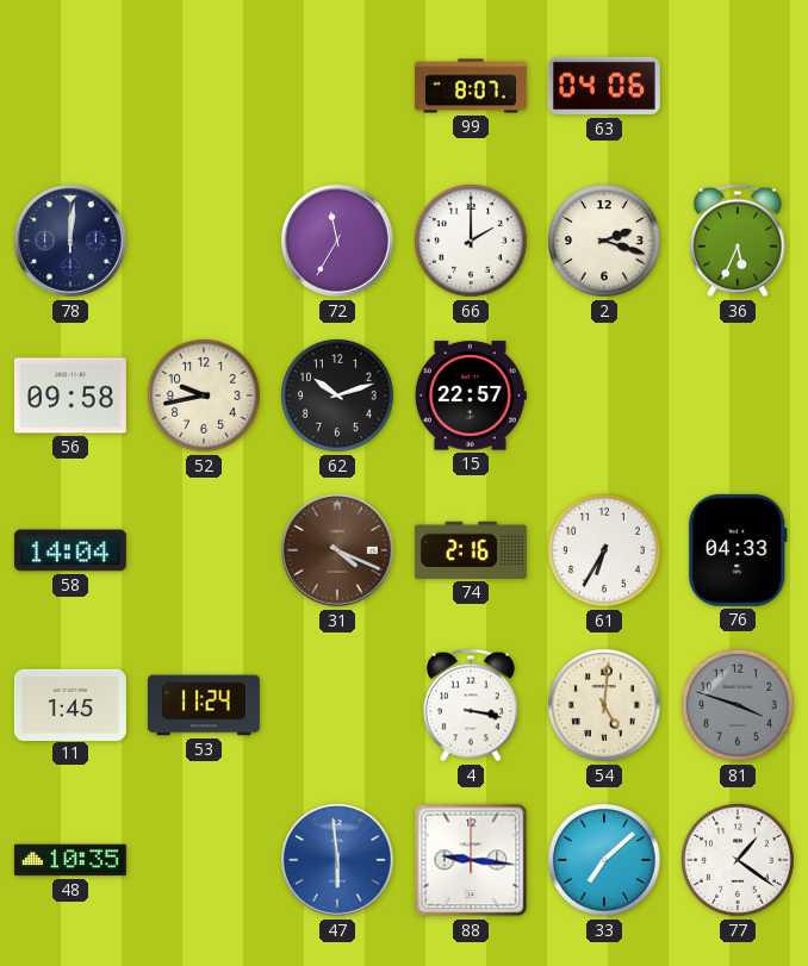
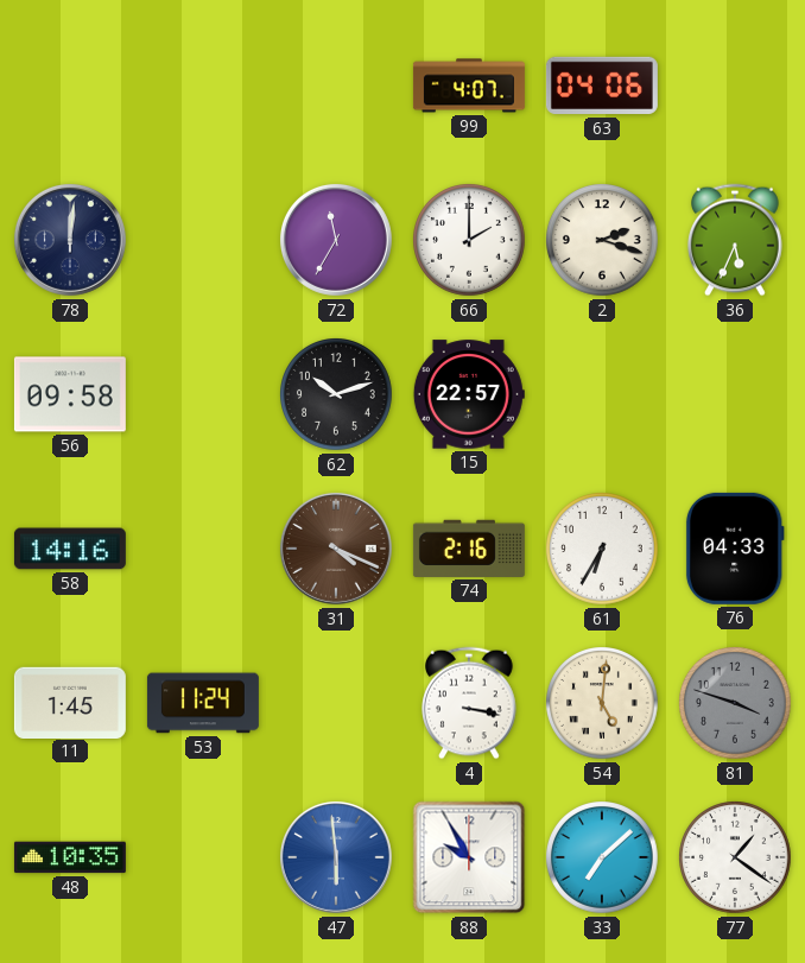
99: 8:07 -> 4:07
52: 9:43 -> none
58: 14:04 -> 14:16
88: 9:16 -> 9:55
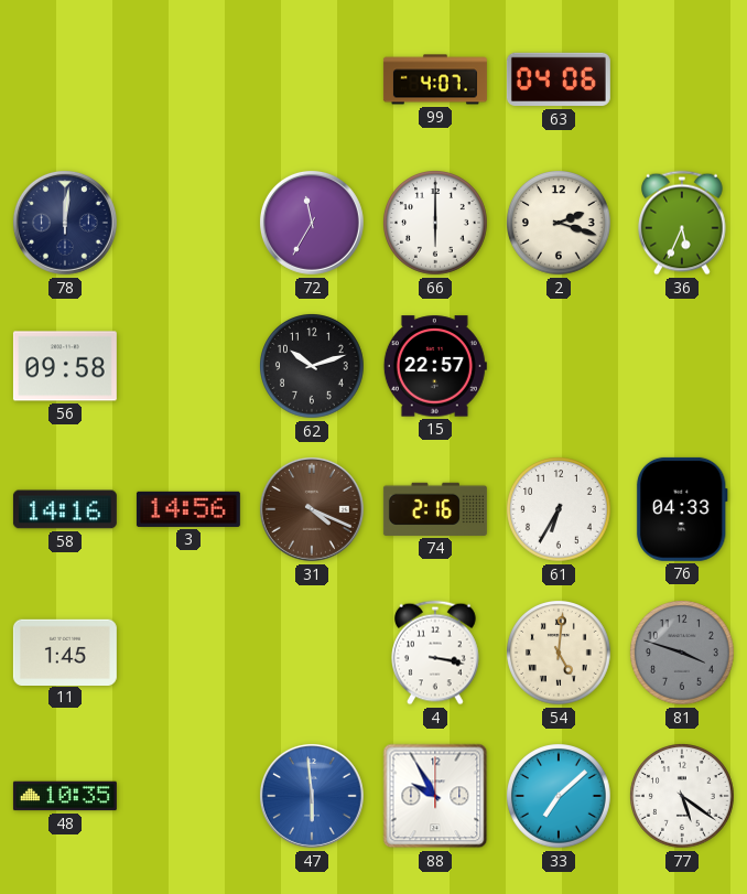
66: 2:00 -> 6:00
3: none -> 14:56
53: 11:24 -> none
77: 1:21 -> 5:21
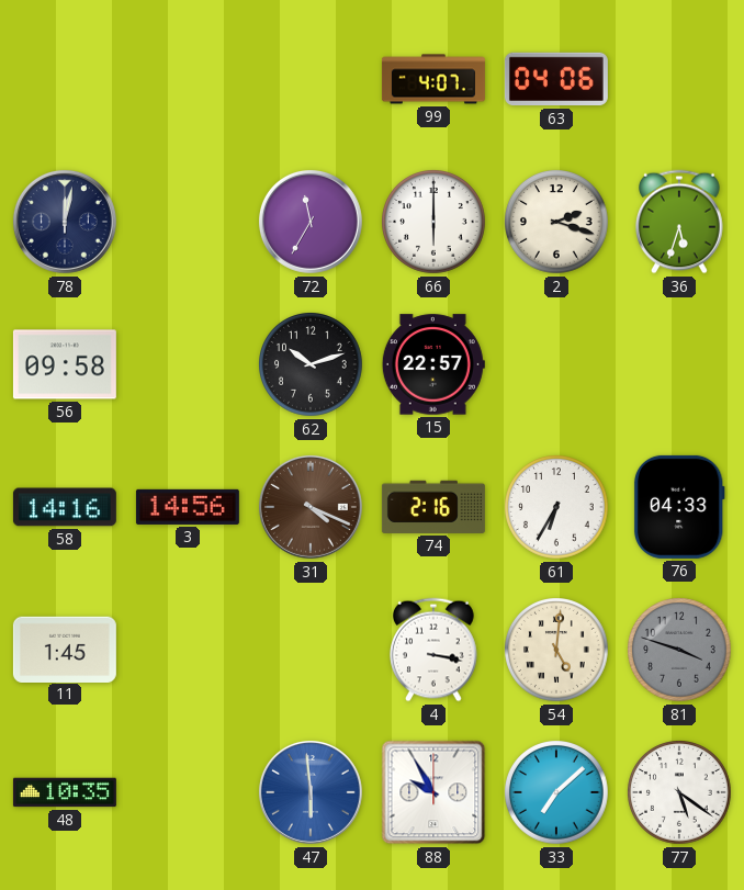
78: 12:01 -> 12:02
36: 5:34 -> 5:33
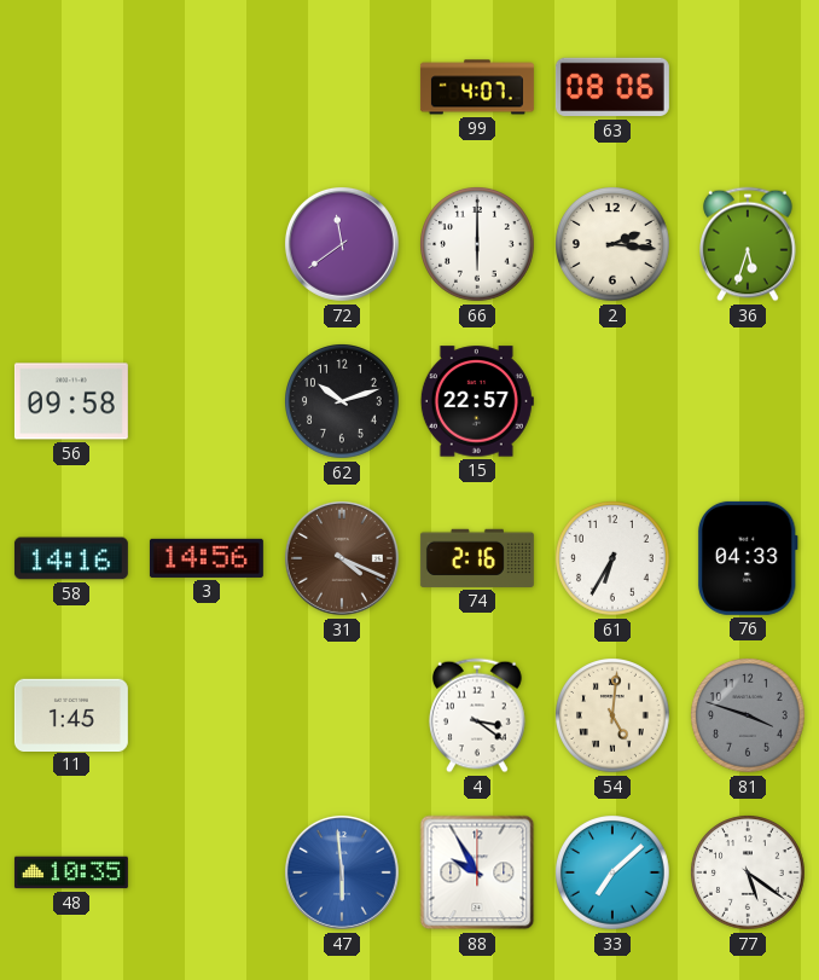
63: 04:06 -> 08:06
78: 12:02 -> none
72: 11:35 -> 11:39
2: 2:18 -> 2:16
4: 3:17 -> 3:21
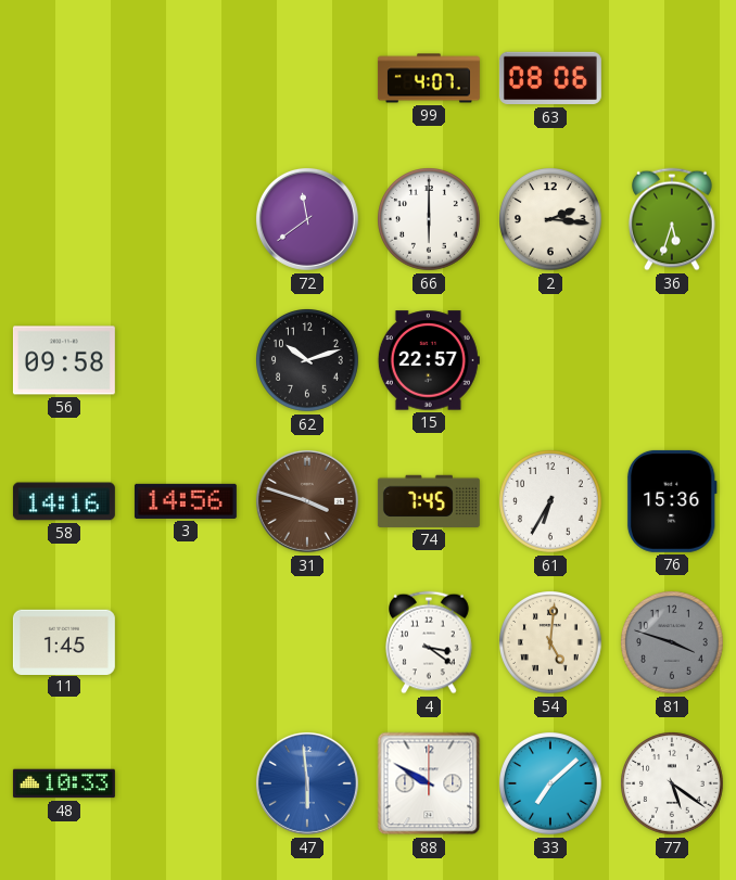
31: 4:19 -> 3:48
74: 2:16 -> 7:45
76: 04:33 -> 15:36
48: 10:35 -> 10:33
88: 9:55 -> 9:50
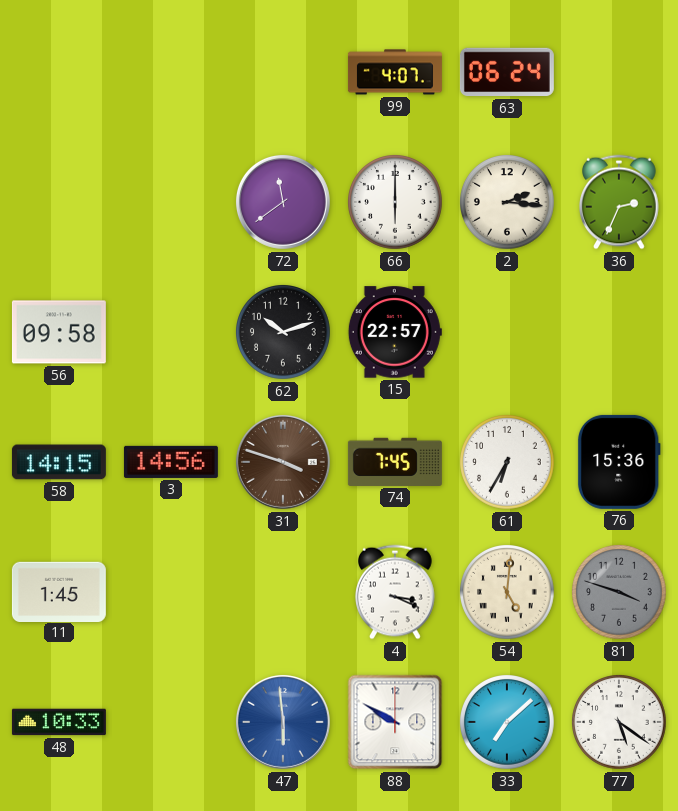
63: 08:06 -> 06:24
36: 5:33 -> 2:34
58: 14:16 -> 14:15
4: 3:21 -> 3:19
